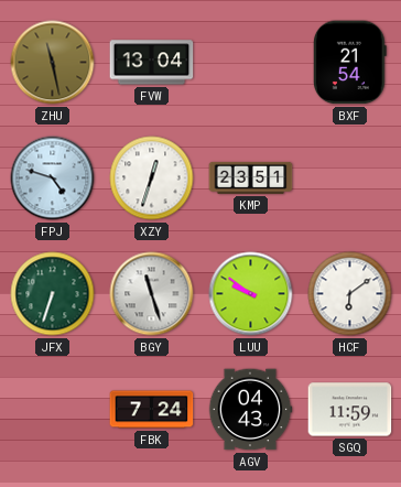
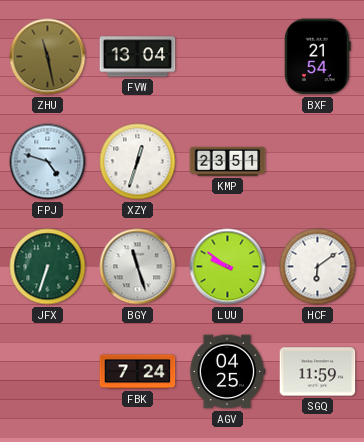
AGV: 04:43 -> 04:25
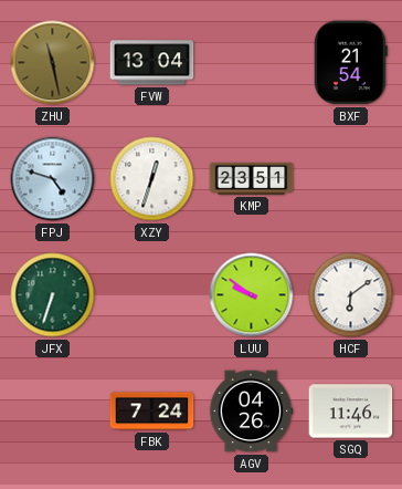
BGY: 11:27 -> none
AGV: 04:25 -> 04:26
SGQ: 11:59 -> 11:46
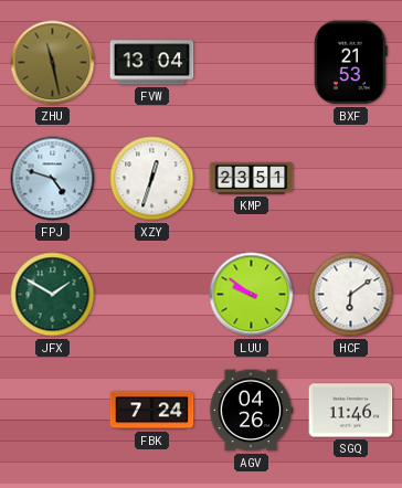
BXF: 21:54 -> 21:53
JFX: 6:33 -> 1:50
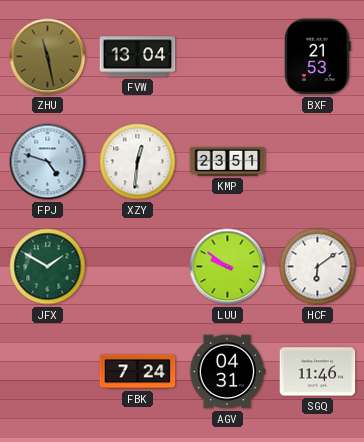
XZY: 12:33 -> 12:31
AGV: 04:26 -> 04:31
